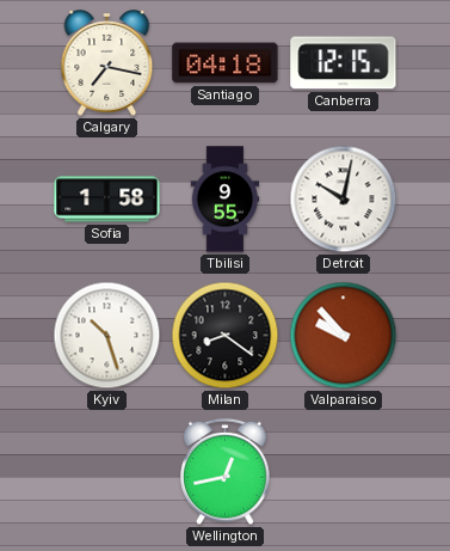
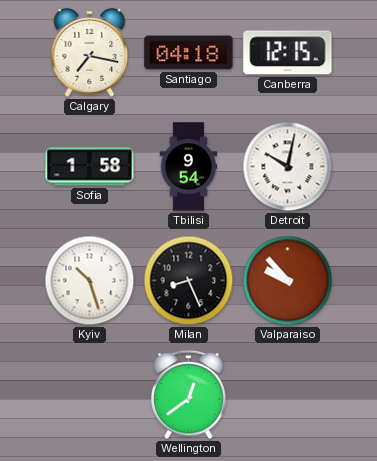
Tbilisi: 9:55 -> 9:54
Milan: 8:21 -> 8:26
Wellington: 12:43 -> 12:39
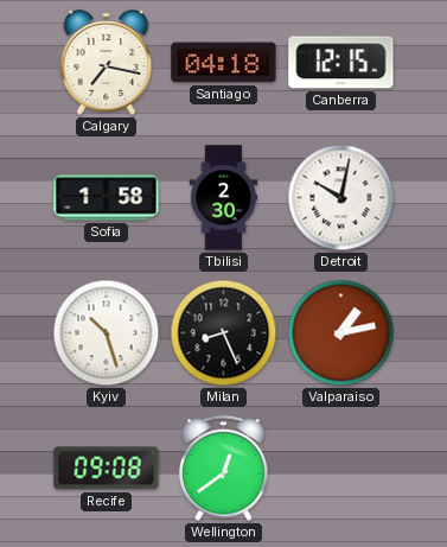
Tbilisi: 9:54 -> 2:30
Valparaiso: 9:53 -> 1:13
Recife: none -> 09:08
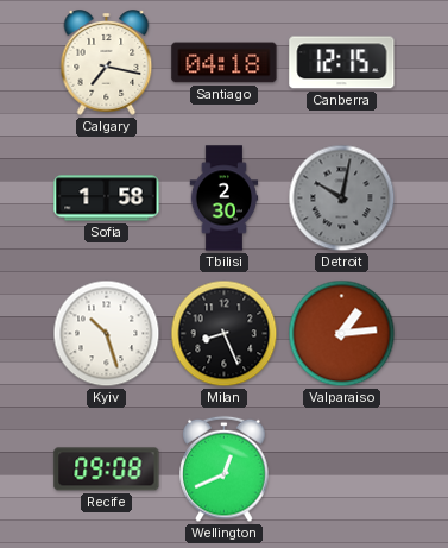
Detroit dial: white -> grey
Valparaiso: 1:13 -> 1:14
Wellington: 12:39 -> 12:41
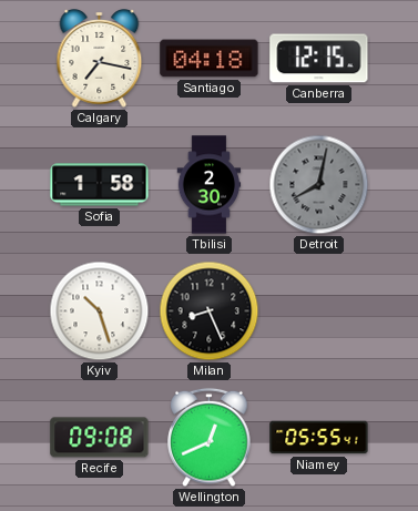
Detroit: 10:02 -> 8:02
Valparaiso: 1:14 -> none
Niamey: none -> 05:55
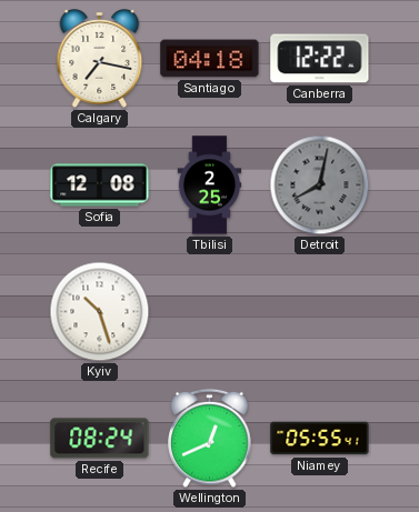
Canberra: 12:15 -> 12:22
Sofia: 1:58 -> 12:08
Tbilisi: 2:30 -> 2:25
Milan: 8:26 -> none
Recife: 09:08 -> 08:24
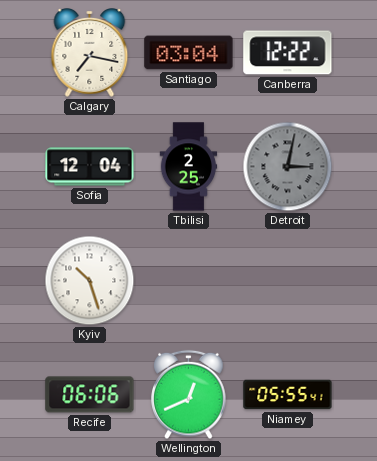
Santiago: 04:18 -> 03:04
Sofia: 12:08 -> 12:04
Detroit: 8:02 -> 3:02
Recife: 08:24 -> 06:06
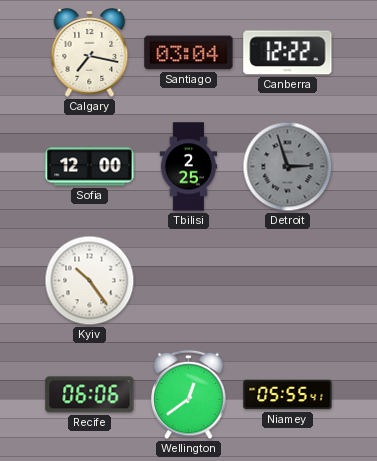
Sofia: 12:04 -> 12:00
Detroit: 3:02 -> 2:57
Kyiv: 10:27 -> 10:24
Wellington: 12:41 -> 12:39
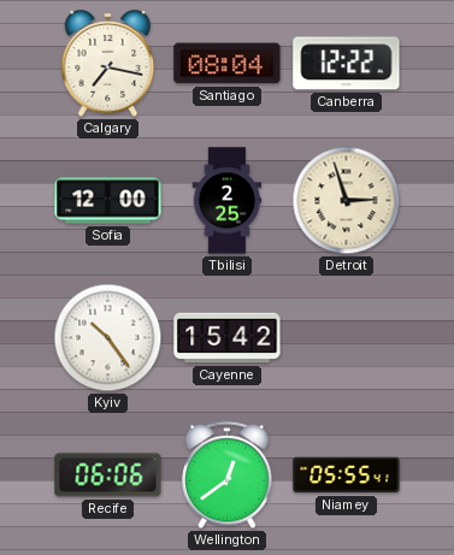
Santiago: 03:04 -> 08:04
Detroit dial: grey -> cream
Cayenne: none -> 15:42
